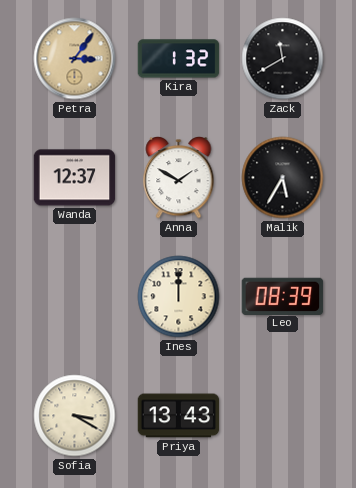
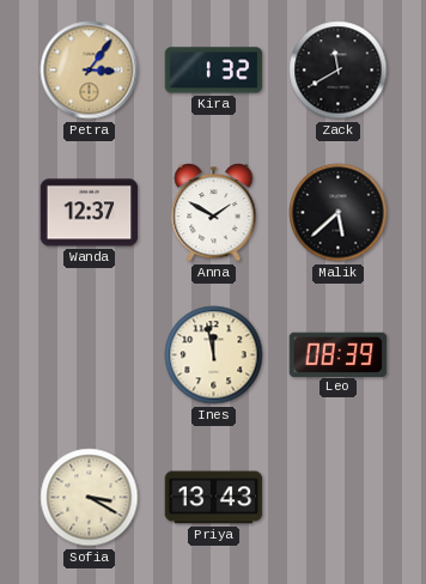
Malik: 5:35 -> 5:38
Ines: 12:00 -> 11:58
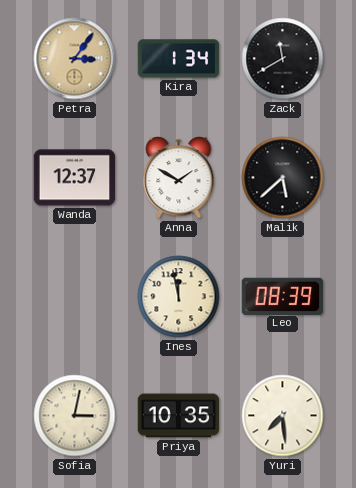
Kira: 1:32 -> 1:34
Sofia: 3:20 -> 3:02
Priya: 13:43 -> 10:35
Yuri: none -> 7:29
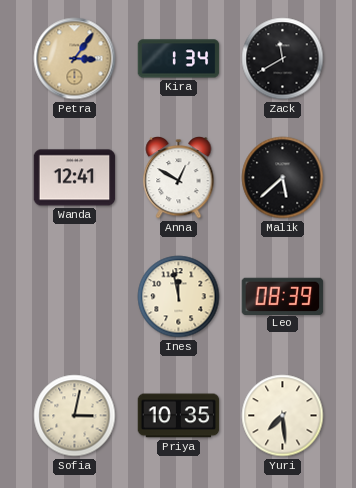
Wanda: 12:37 -> 12:41
Anna: 1:50 -> 12:50
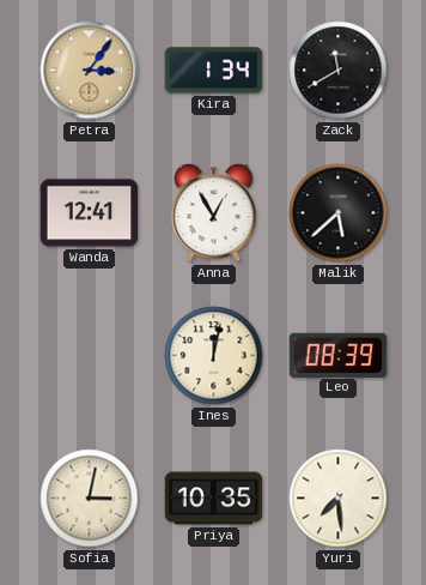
Anna: 12:50 -> 12:55
Ines: 11:58 -> 12:02
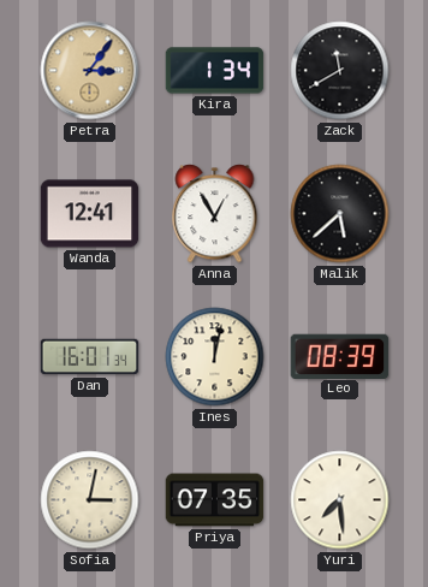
Dan: none -> 16:01
Priya: 10:35 -> 07:35
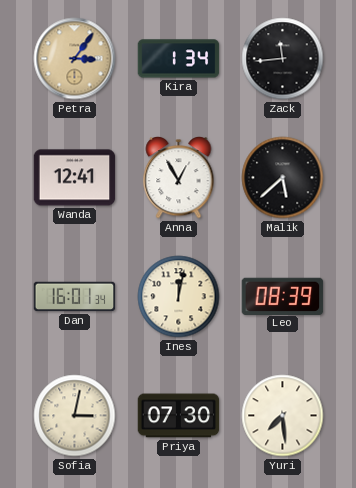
Zack: 11:40 -> 11:44
Priya: 07:35 -> 07:30
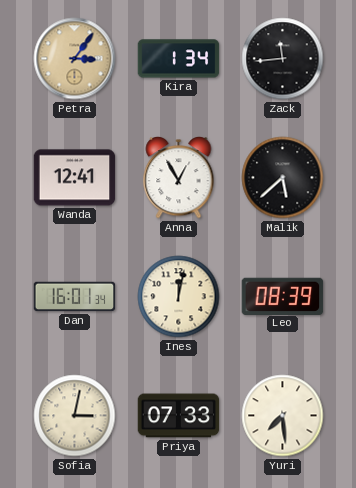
Priya: 07:30 -> 07:33
